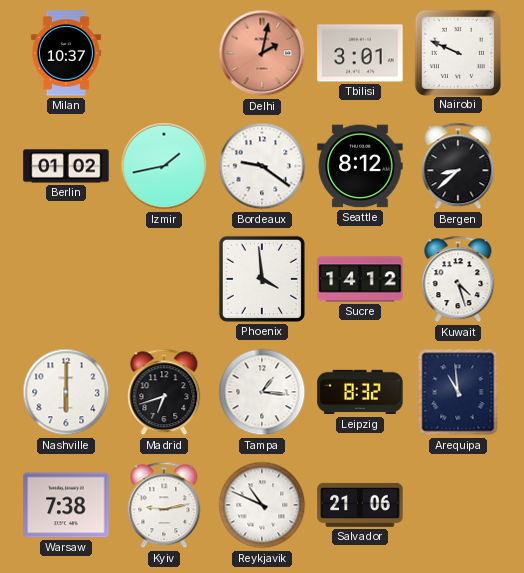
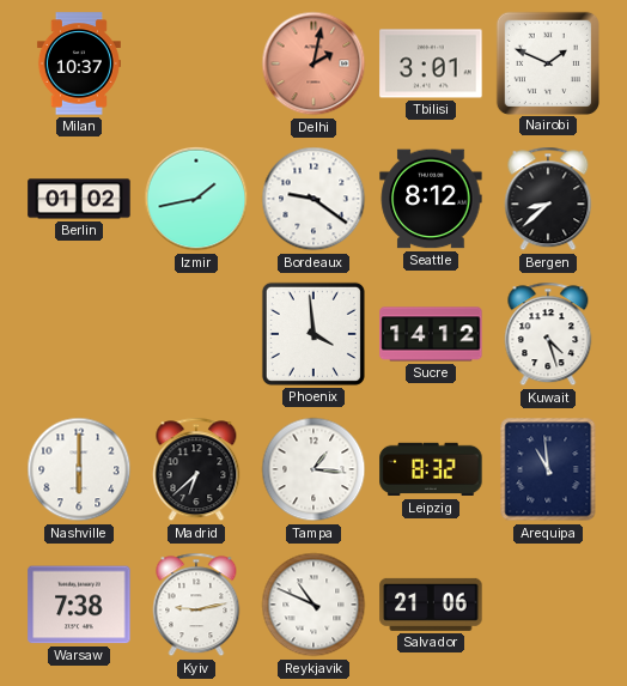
Nairobi: 9:49 -> 1:49
Madrid: 6:42 -> 6:38
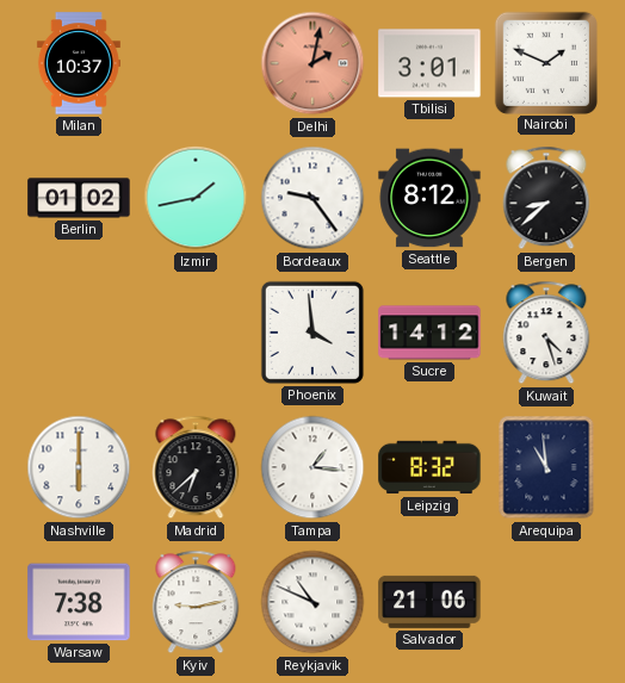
Bordeaux: 9:21 -> 9:24
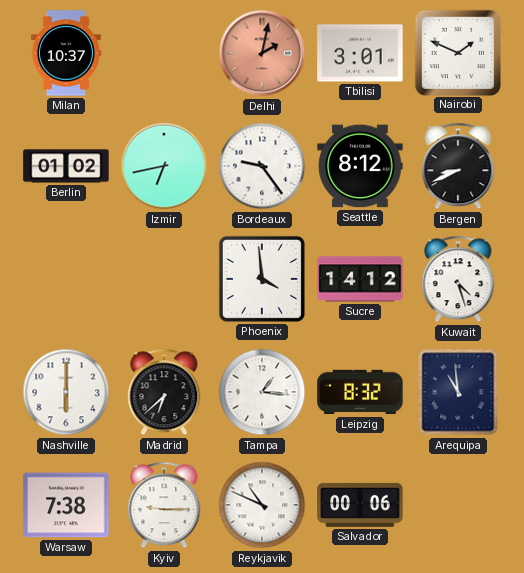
Izmir: 1:43 -> 6:43
Bergen: 8:38 -> 8:41
Kyiv: 9:13 -> 9:15
Salvador: 21:06 -> 00:06
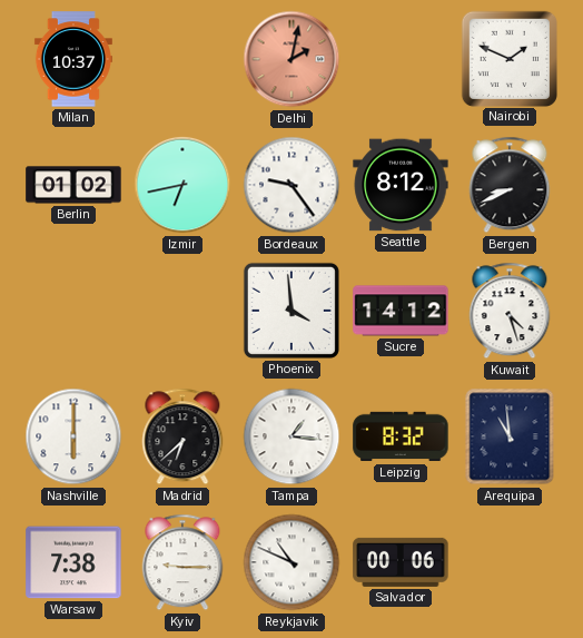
Tbilisi: 3:01 -> none
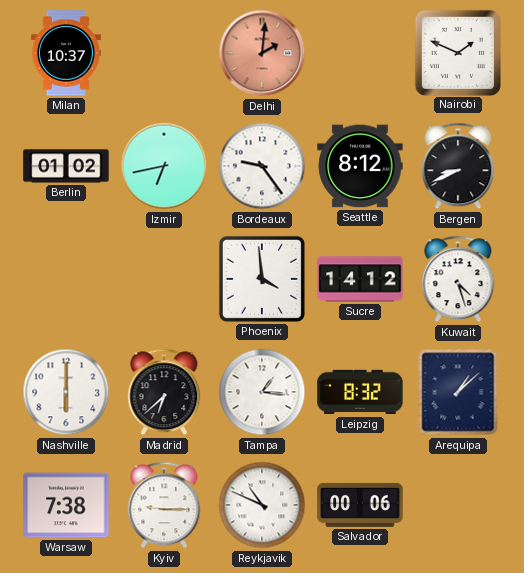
Delhi: 2:02 -> 2:01
Arequipa: 10:59 -> 1:08
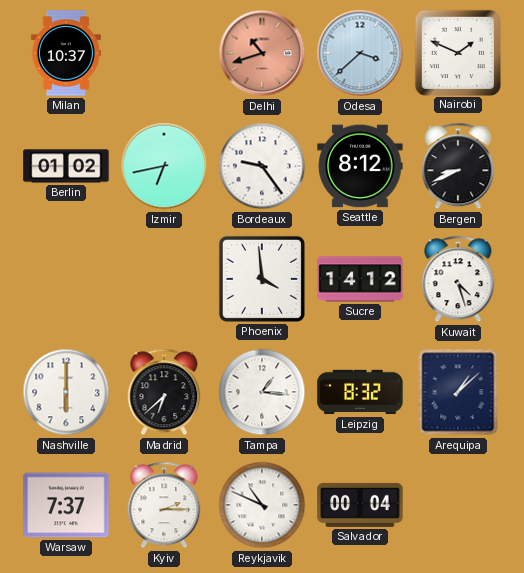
Delhi: 2:01 -> 10:42
Odesa: none -> 3:38
Warsaw: 7:38 -> 7:37
Kyiv: 9:15 -> 2:15
Salvador: 00:06 -> 00:04
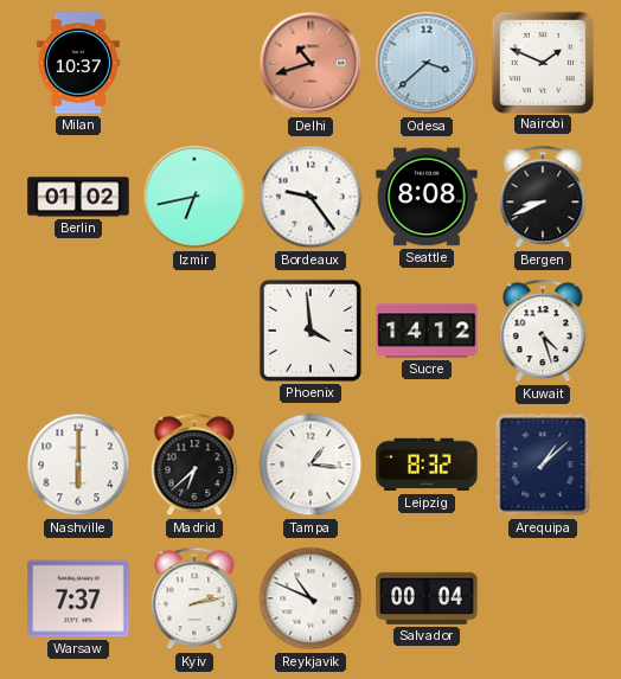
Seattle: 8:12 -> 8:08
Kyiv: 2:15 -> 2:13
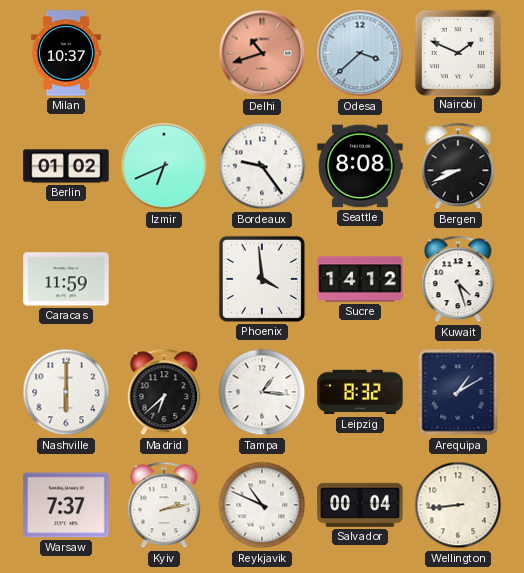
Izmir: 6:43 -> 6:41
Caracas: none -> 11:59
Arequipa: 1:08 -> 1:10
Wellington: none -> 8:44
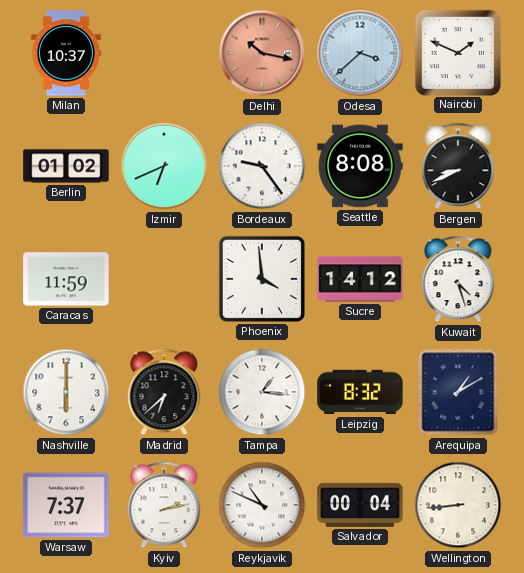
Delhi: 10:42 -> 10:17
